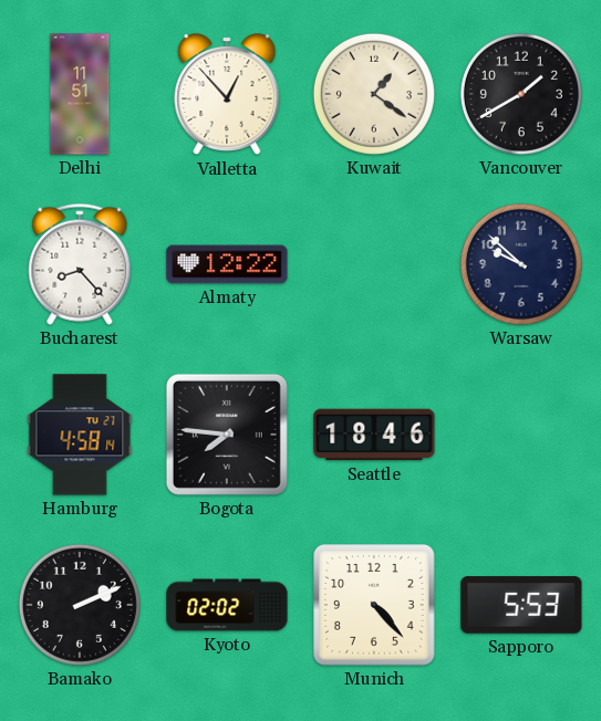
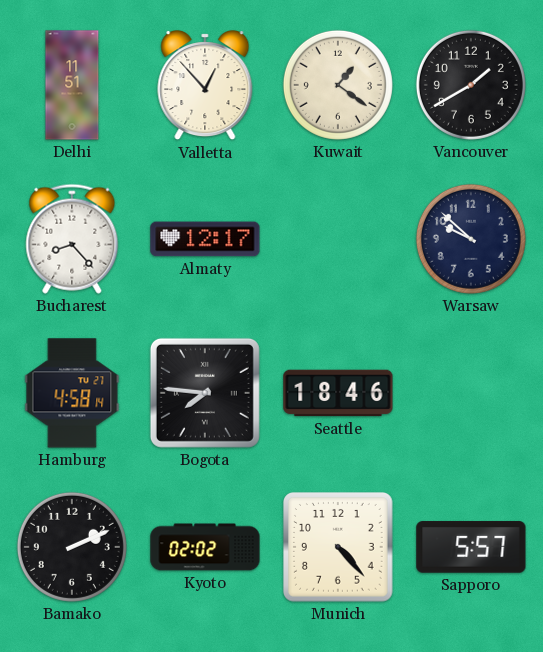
Almaty: 12:22 -> 12:17
Sapporo: 5:53 -> 5:57
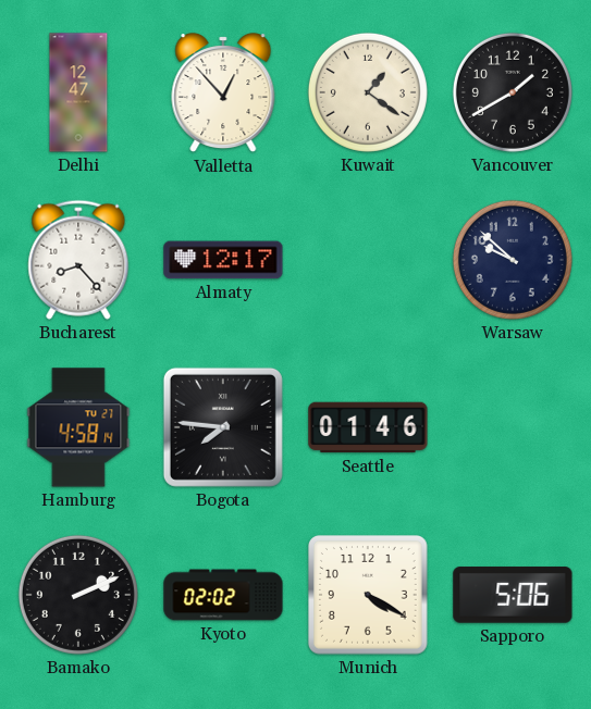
Delhi: 11:51 -> 12:47
Seattle: 18:46 -> 01:46
Munich: 4:23 -> 4:20
Sapporo: 5:57 -> 5:06
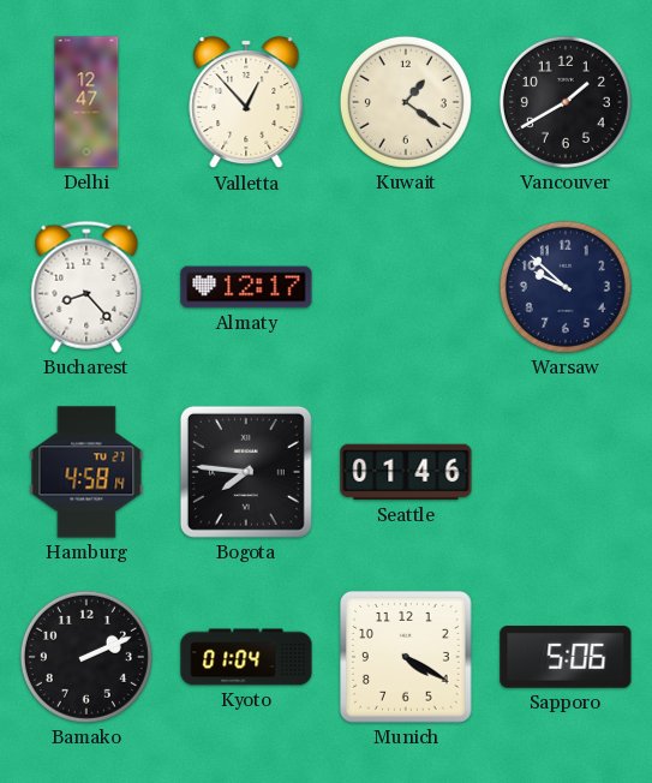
Kyoto: 02:02 -> 01:04
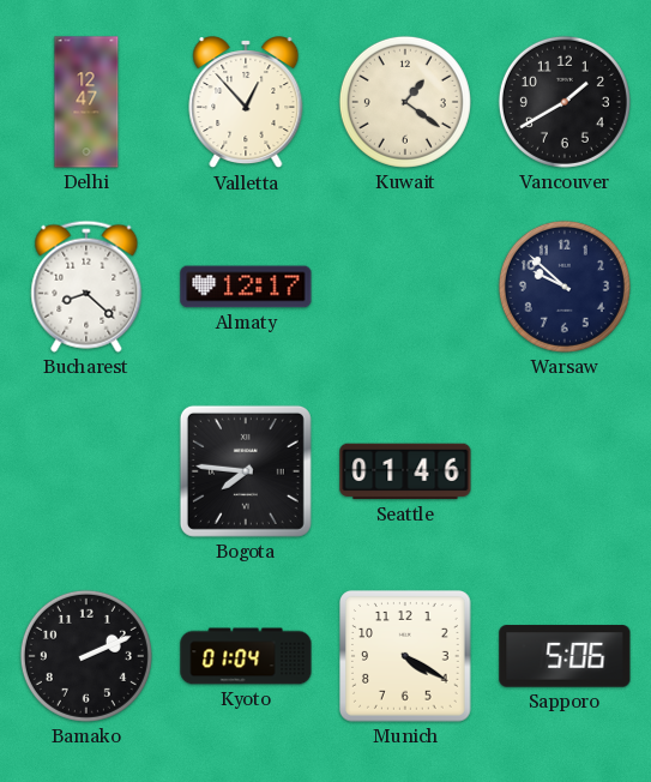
Bucharest: 8:23 -> 8:22
Hamburg: 4:58 -> none
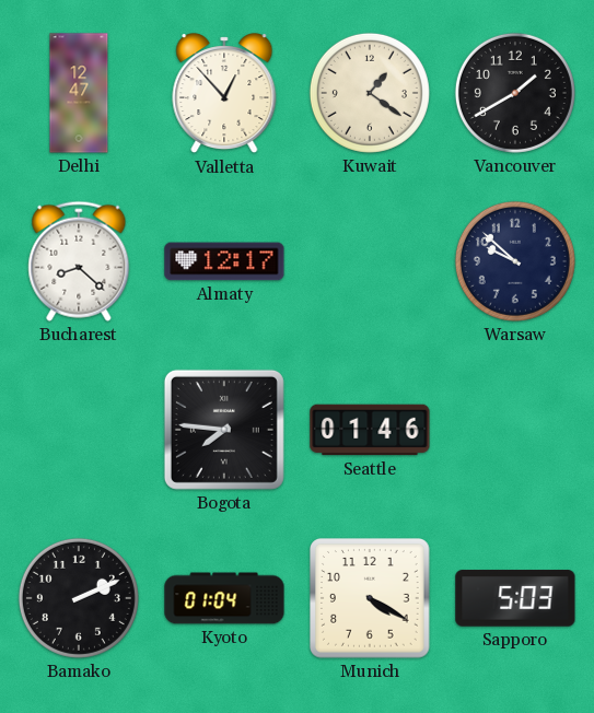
Sapporo: 5:06 -> 5:03
